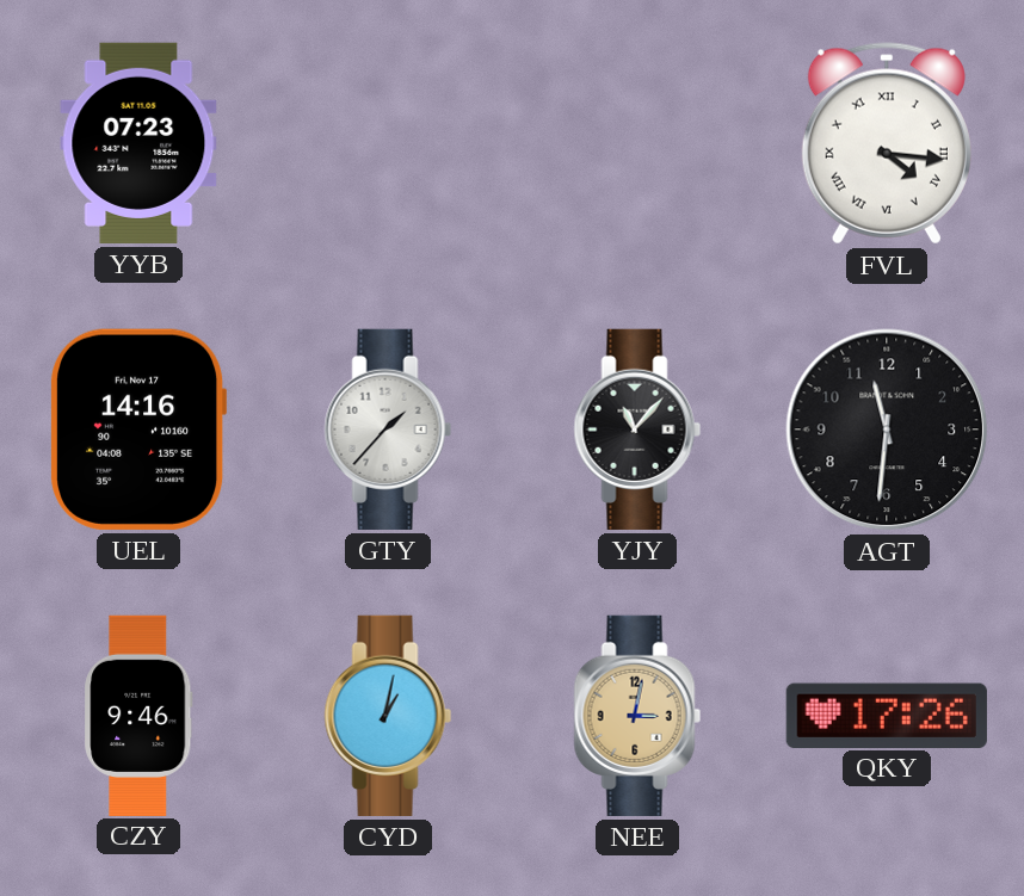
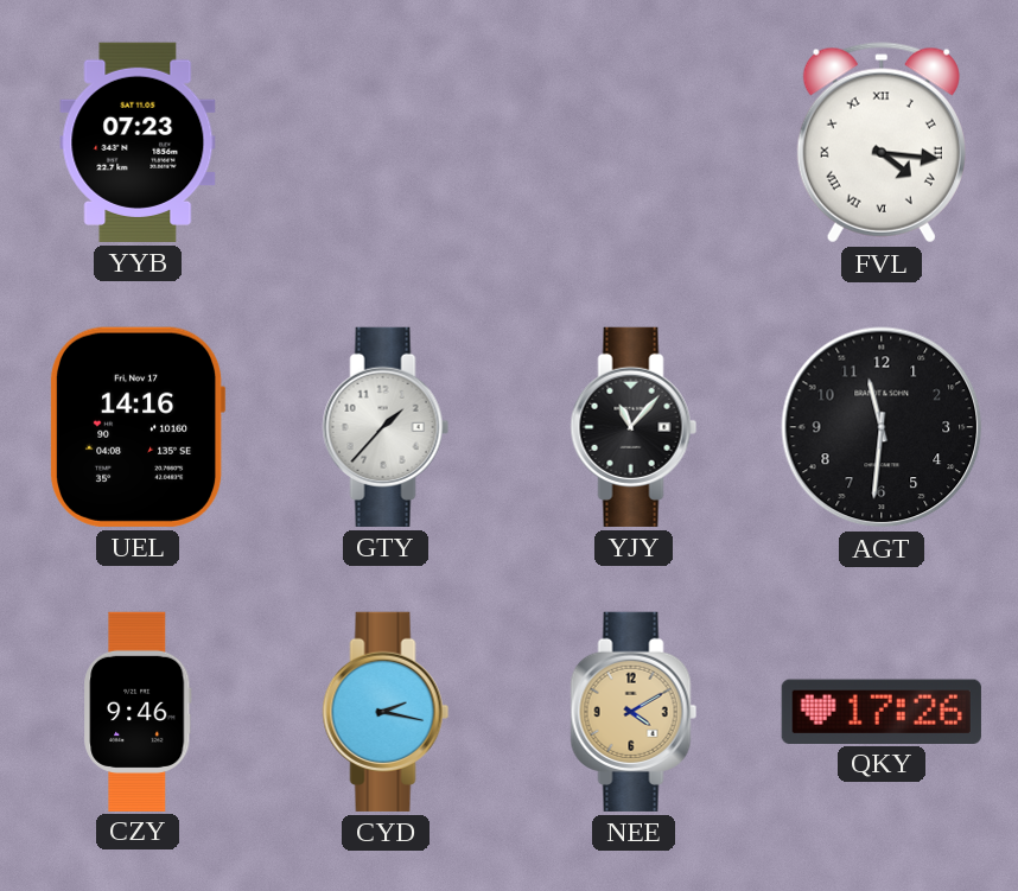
CYD: 1:02 -> 2:17
NEE: 3:02 -> 4:10
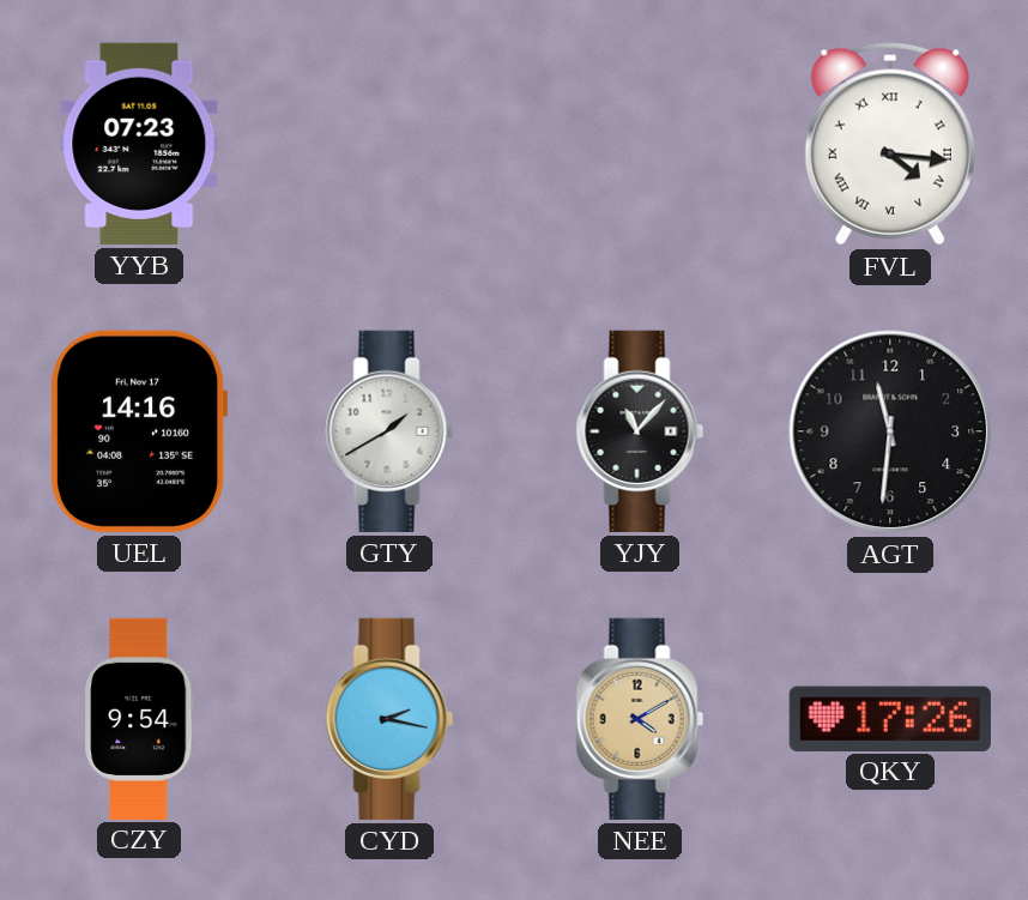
GTY: 1:37 -> 1:40
CZY: 9:46 -> 9:54
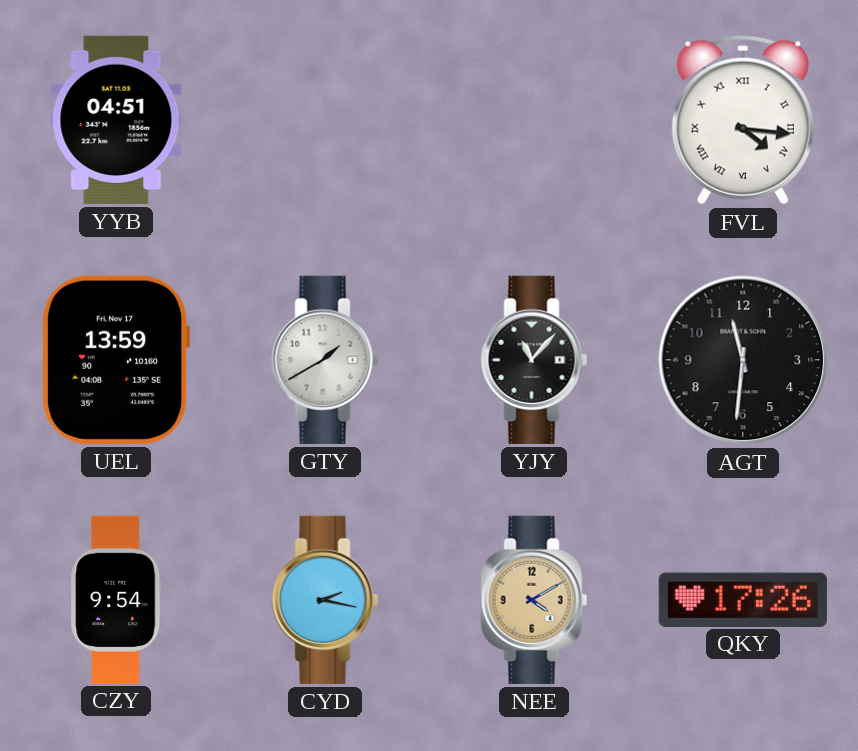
YYB: 07:23 -> 04:51
UEL: 14:16 -> 13:59
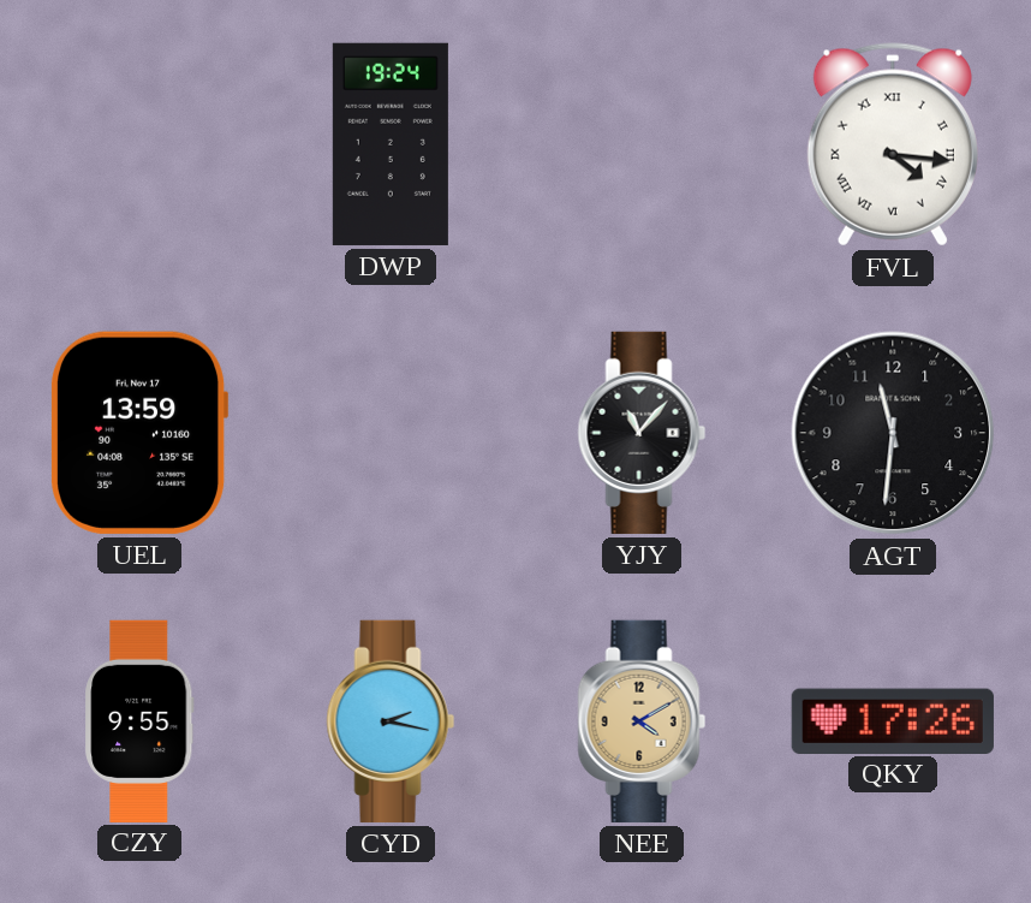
YYB: 04:51 -> none
DWP: none -> 19:24
GTY: 1:40 -> none
CZY: 9:54 -> 9:55
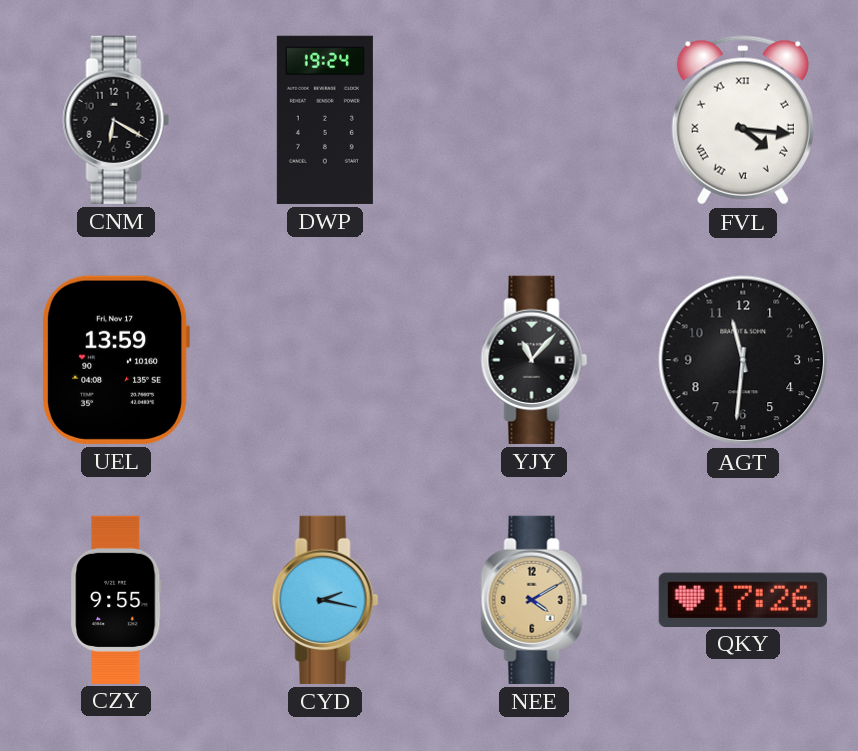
CNM: none -> 6:20
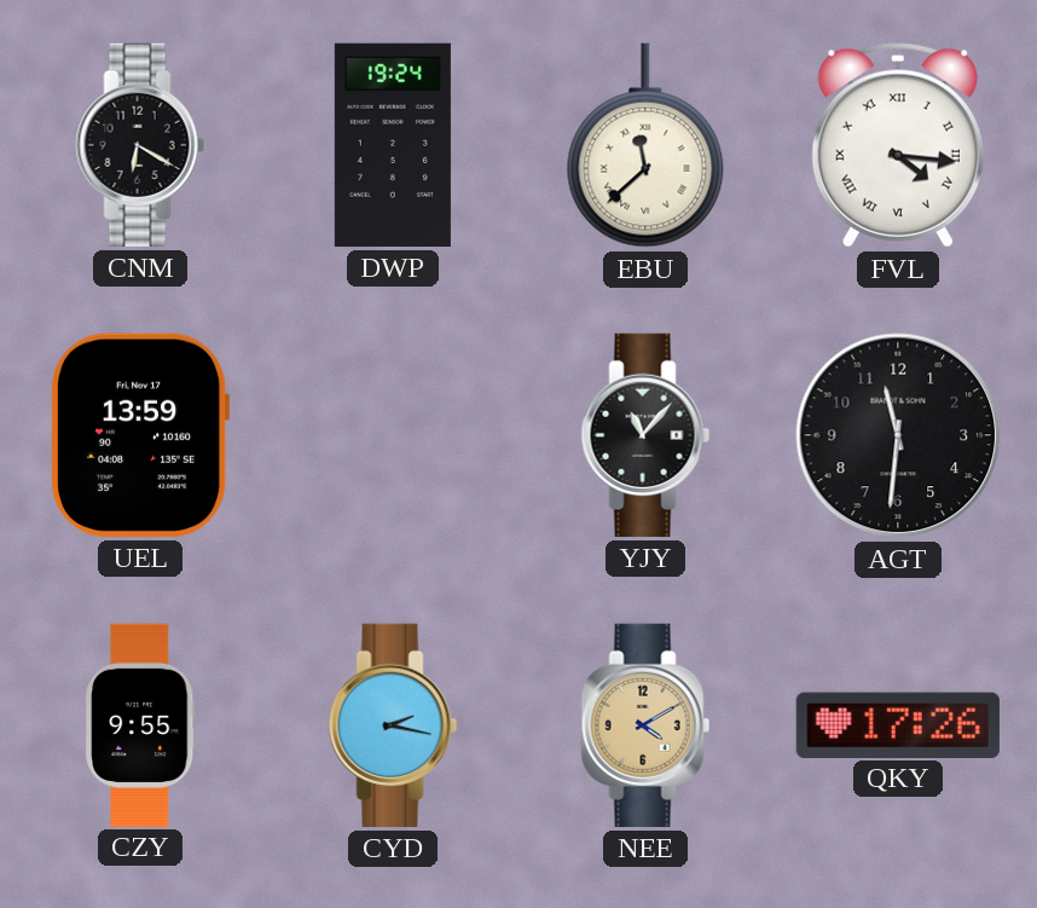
EBU: none -> 11:38
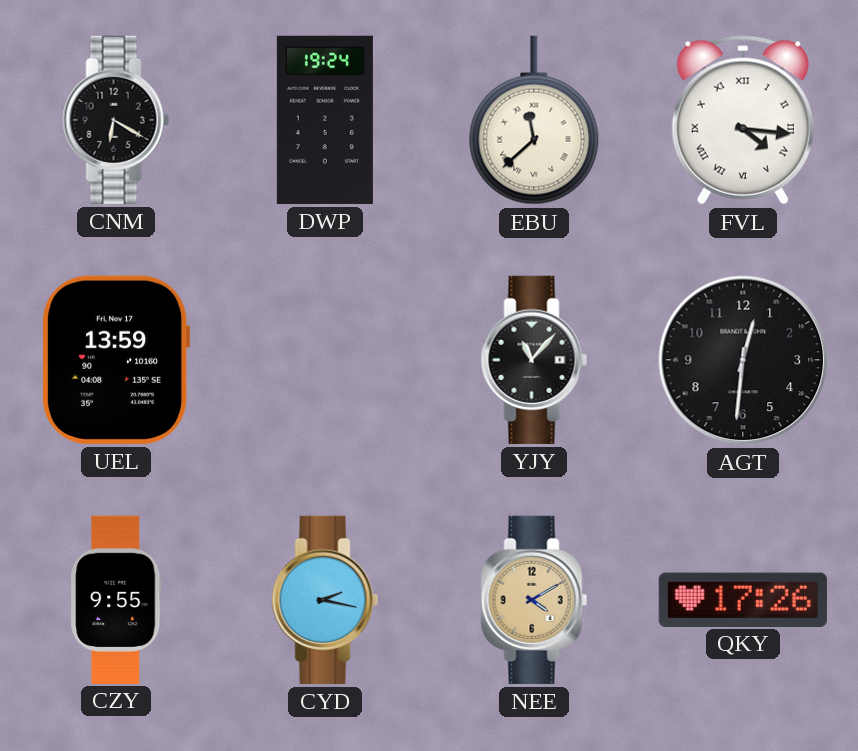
AGT: 11:31 -> 12:31
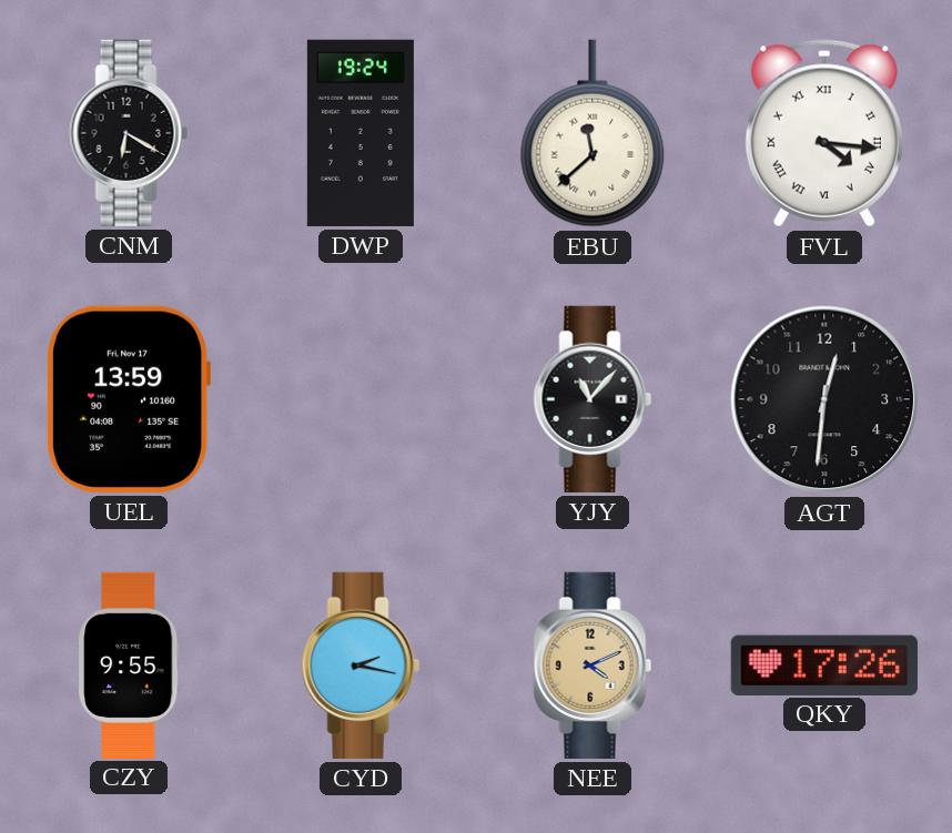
NEE: 4:10 -> 4:11
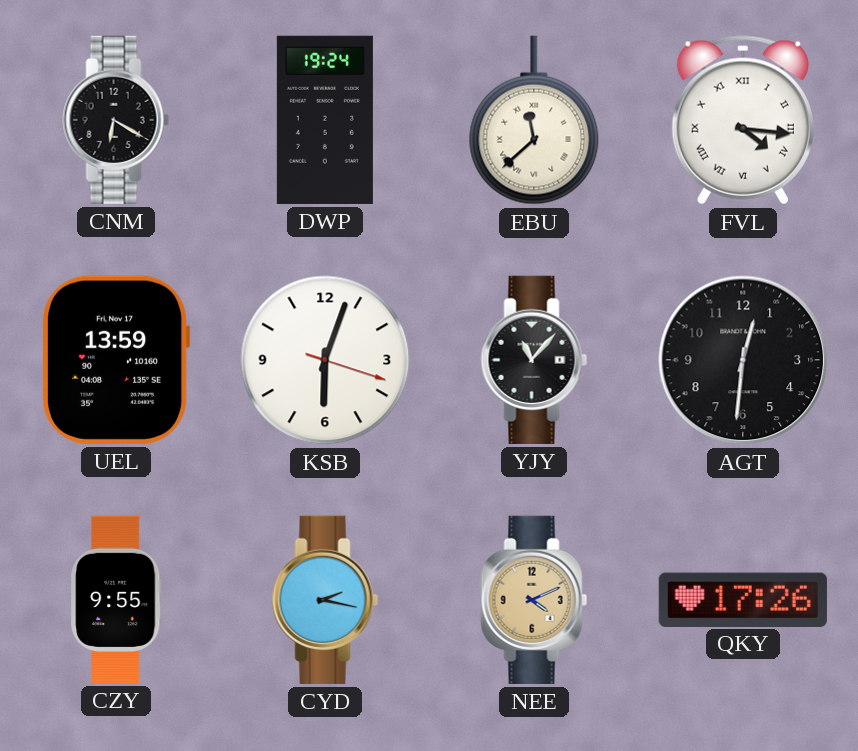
KSB: none -> 6:03
